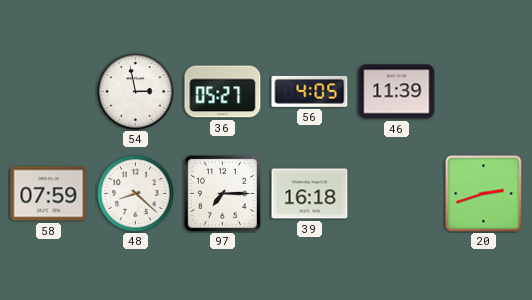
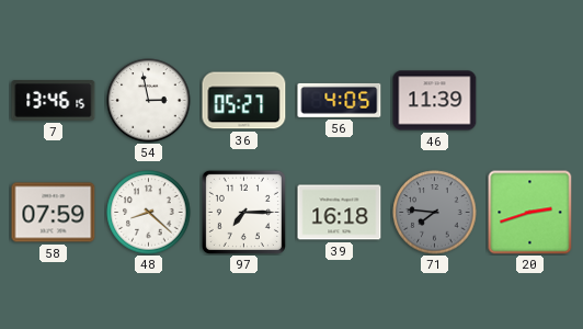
7: none -> 13:46
71: none -> 7:46
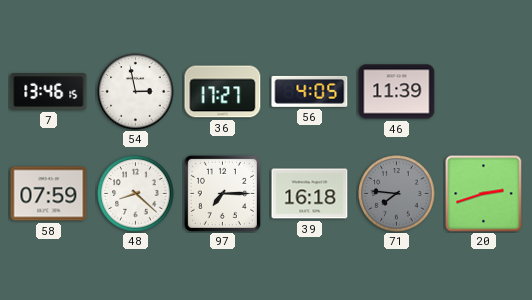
36: 05:27 -> 17:27
